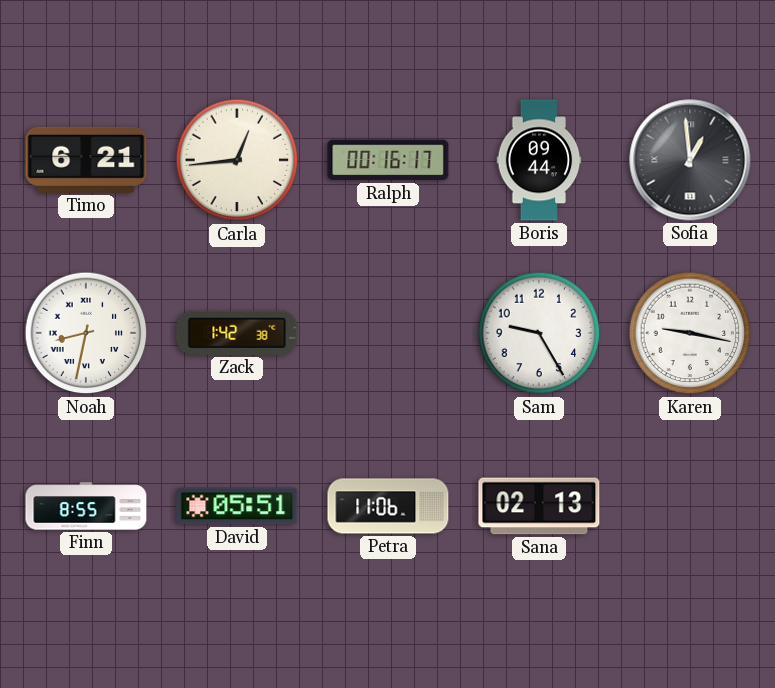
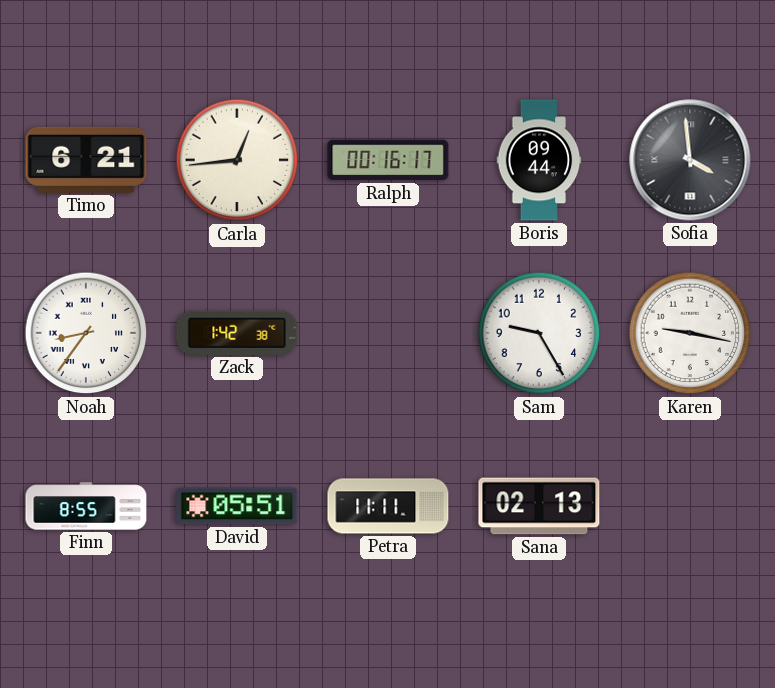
Sofia: 12:59 -> 3:59
Noah: 8:32 -> 8:36
Petra: 11:06 -> 11:11
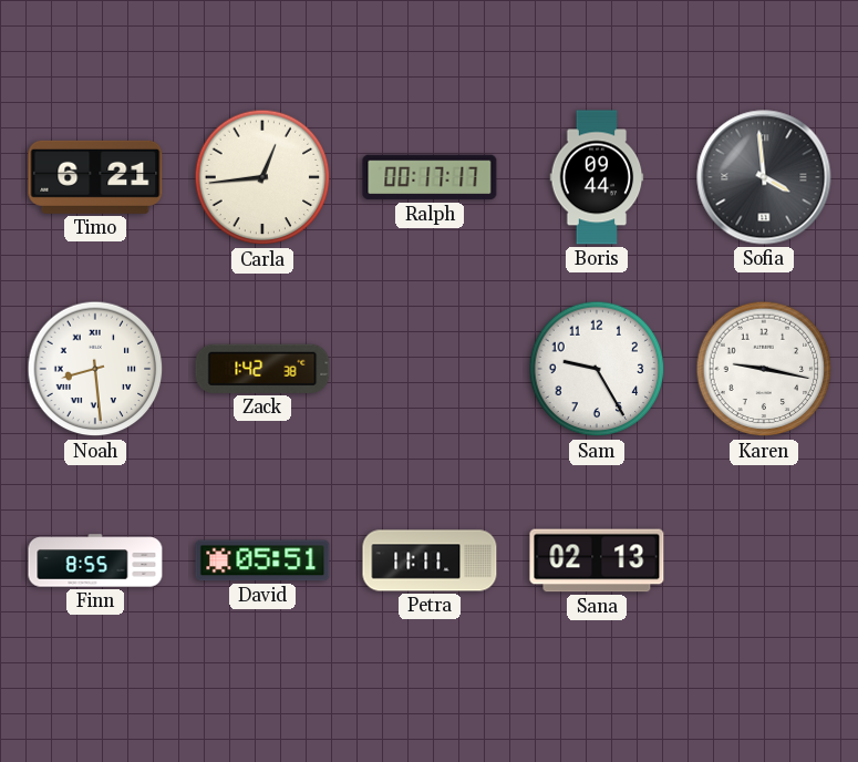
Ralph: 00:16 -> 00:17
Noah: 8:36 -> 8:29
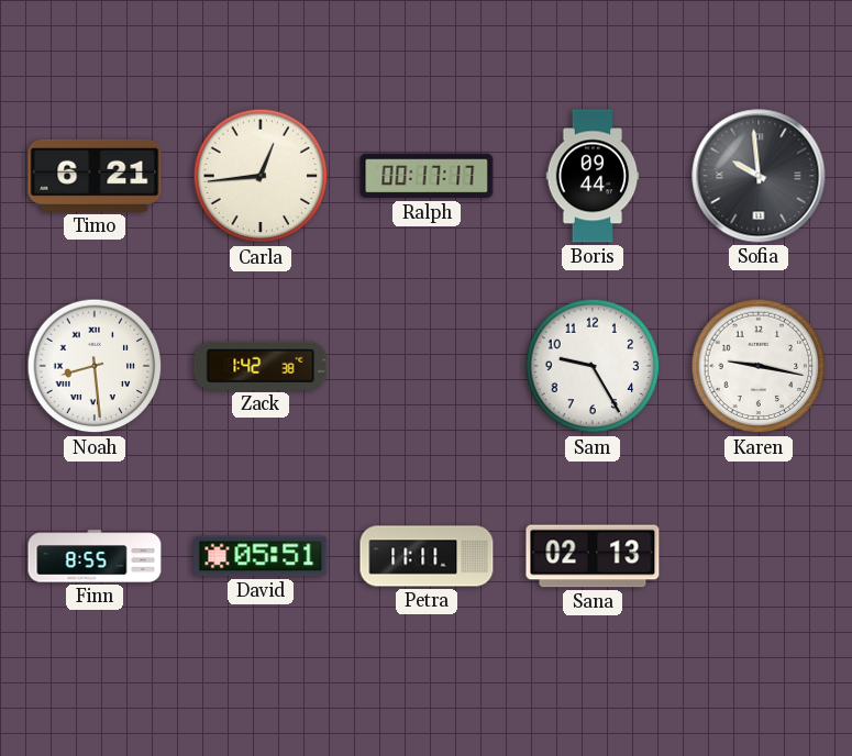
Sofia: 3:59 -> 9:59
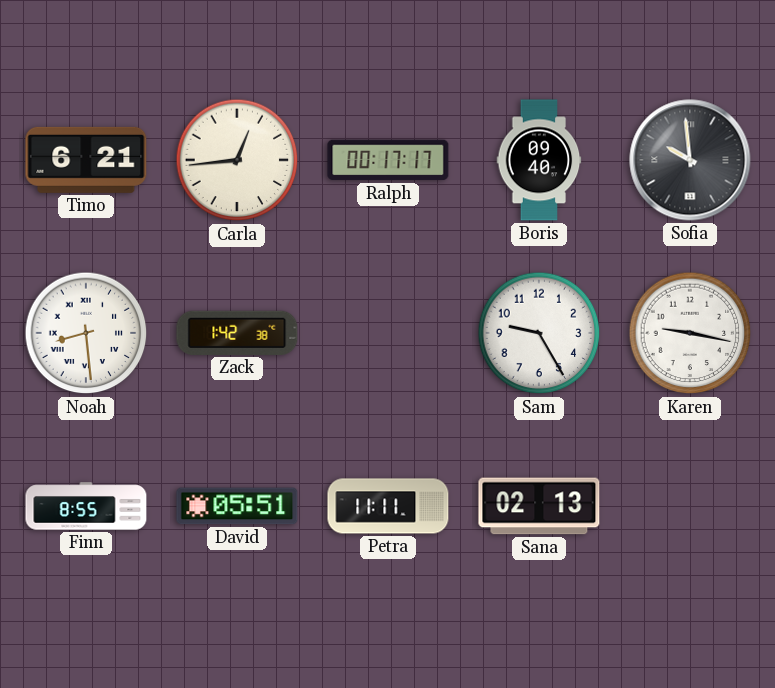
Boris: 09:44 -> 09:40
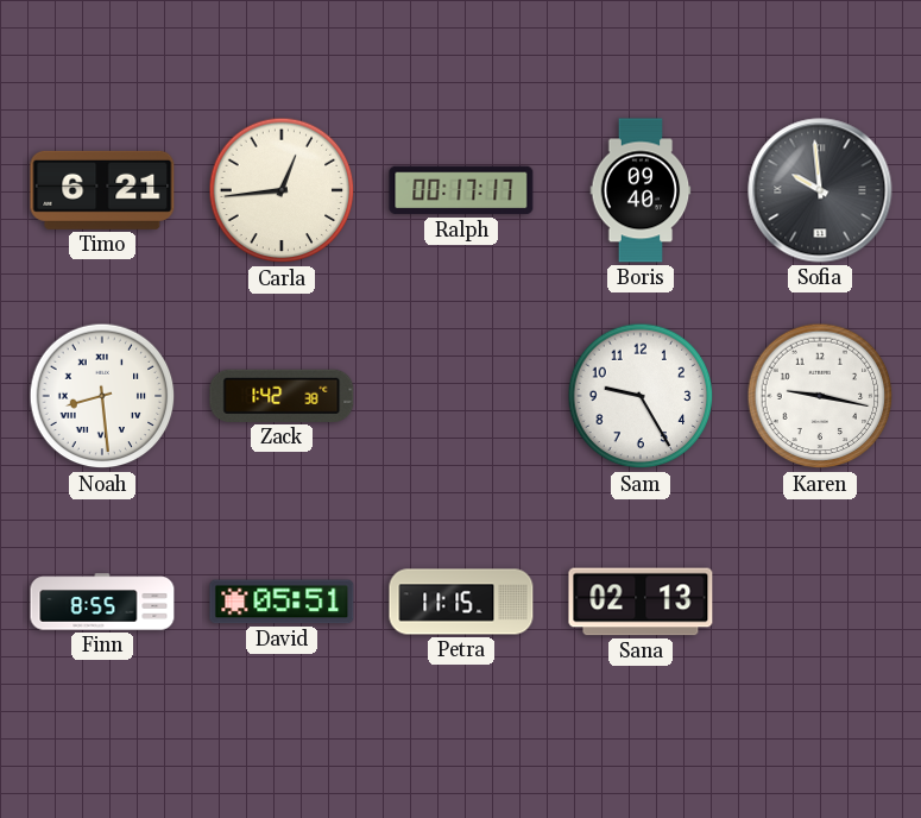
Petra: 11:11 -> 11:15
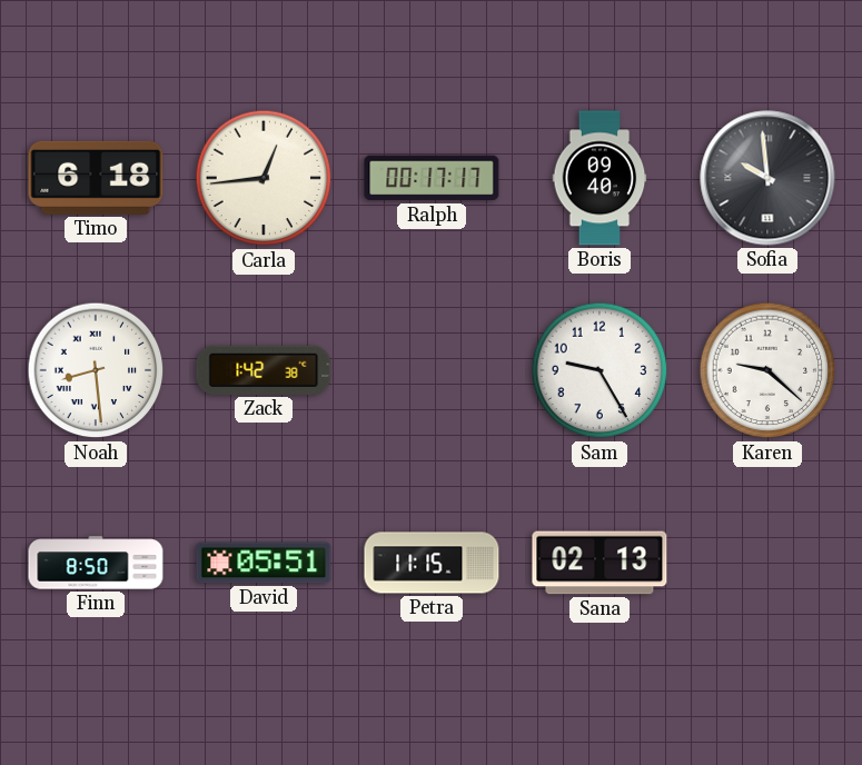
Timo: 6:21 -> 6:18
Karen: 9:17 -> 9:22
Finn: 8:55 -> 8:50
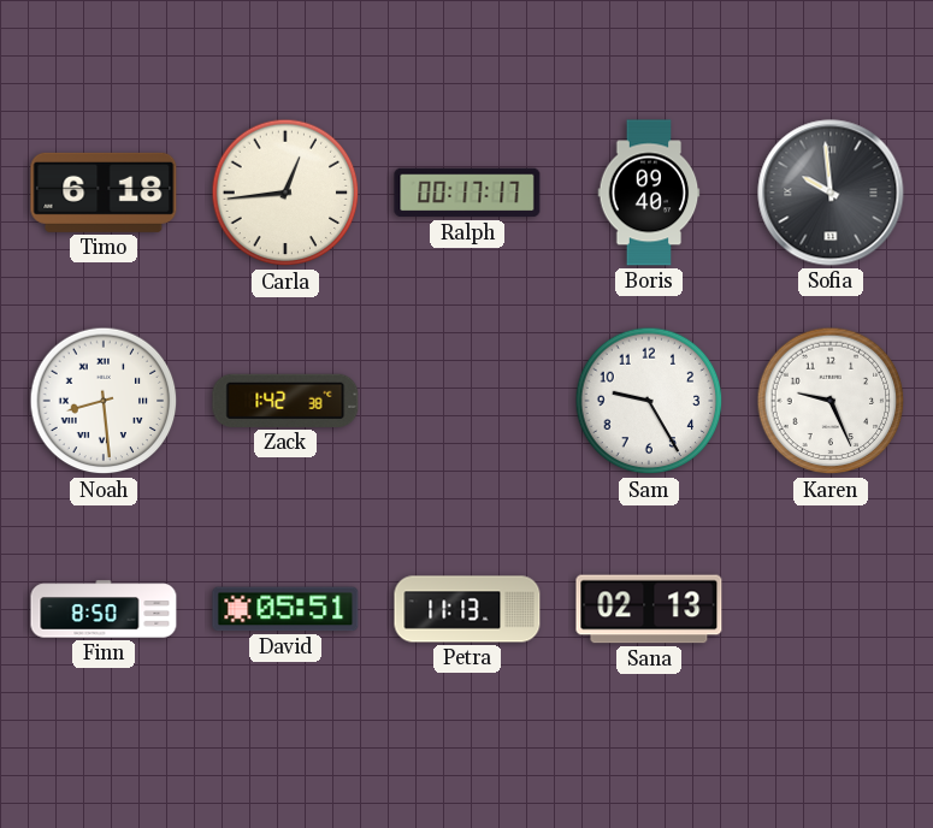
Karen: 9:22 -> 9:26
Petra: 11:15 -> 11:13
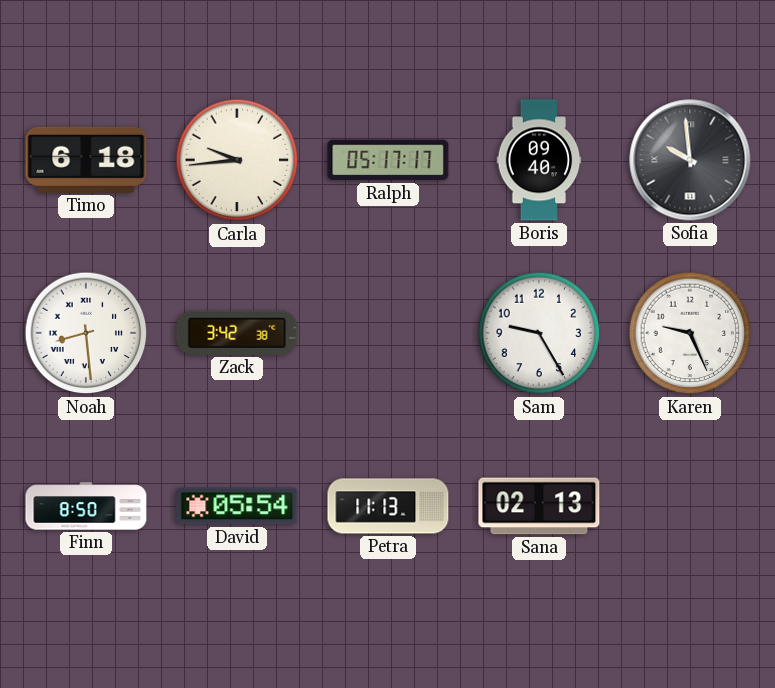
Carla: 12:44 -> 9:44
Ralph: 00:17 -> 05:17
Zack: 1:42 -> 3:42
David: 05:51 -> 05:54
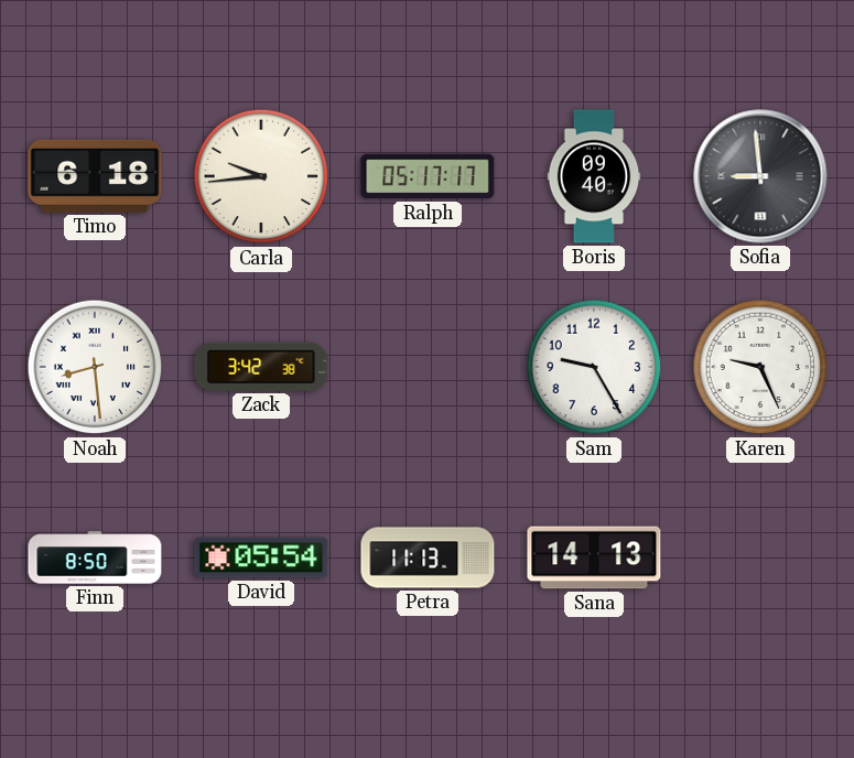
Sofia: 9:59 -> 8:59
Sana: 02:13 -> 14:13
